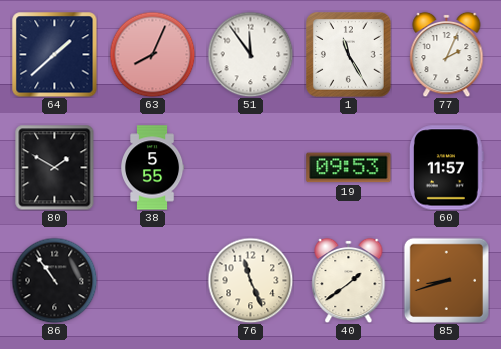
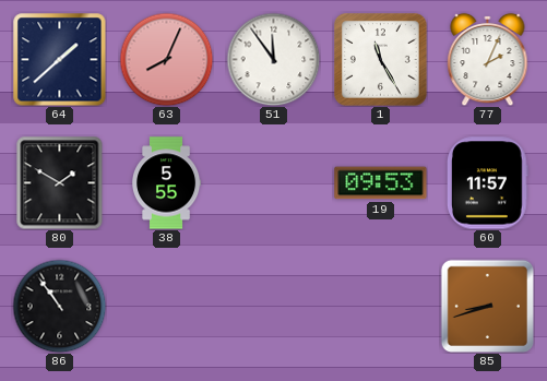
76: 11:26 -> none
40: 1:39 -> none
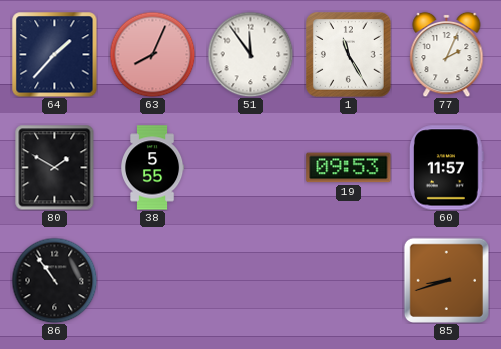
64: 1:38 -> 1:37
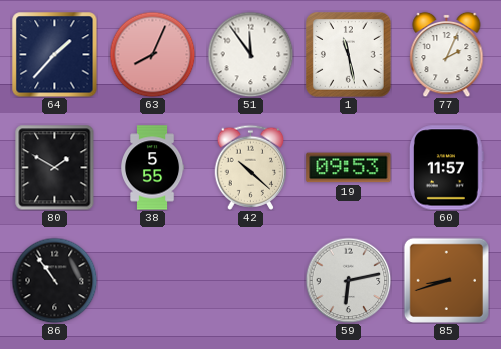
1: 11:25 -> 11:28
42: none -> 10:22
59: none -> 6:13
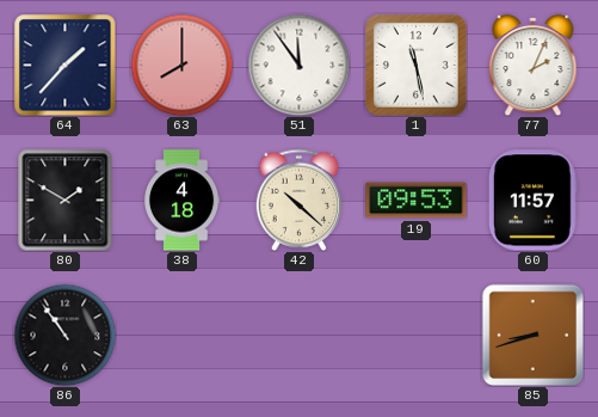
63: 8:04 -> 8:00
38: 5:55 -> 4:18
59: 6:13 -> none
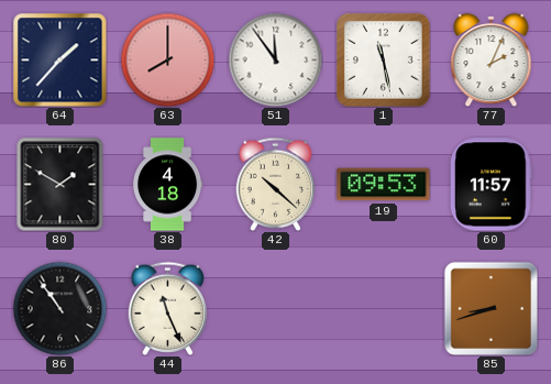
44: none -> 11:26
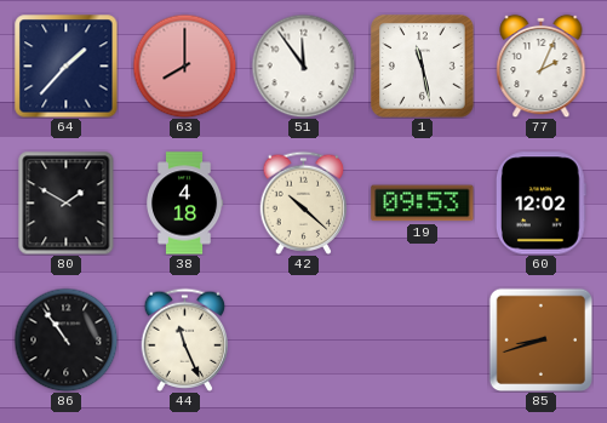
60: 11:57 -> 12:02
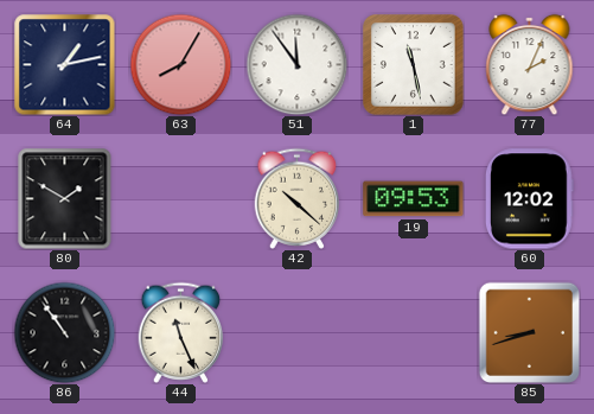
64: 1:37 -> 1:13
63: 8:00 -> 8:05
38: 4:18 -> none
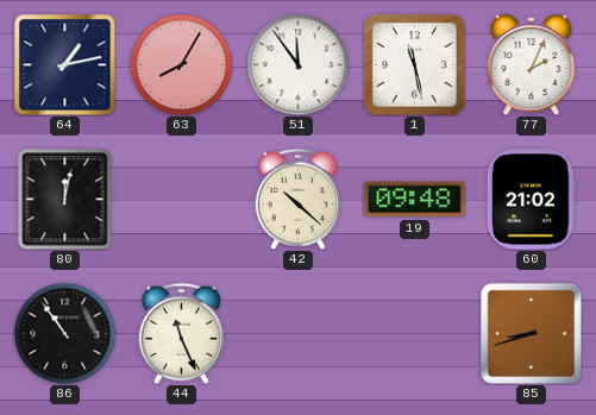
80: 1:50 -> 12:02
19: 09:53 -> 09:48
60: 12:02 -> 21:02
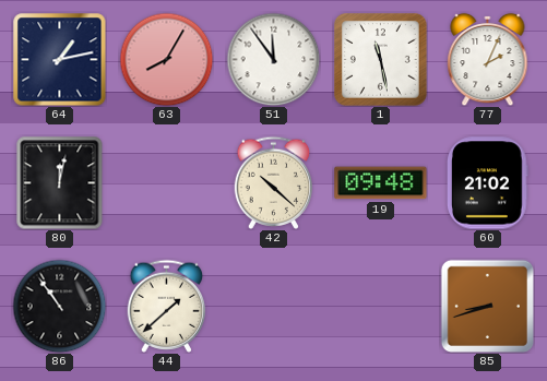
44: 11:26 -> 1:38
